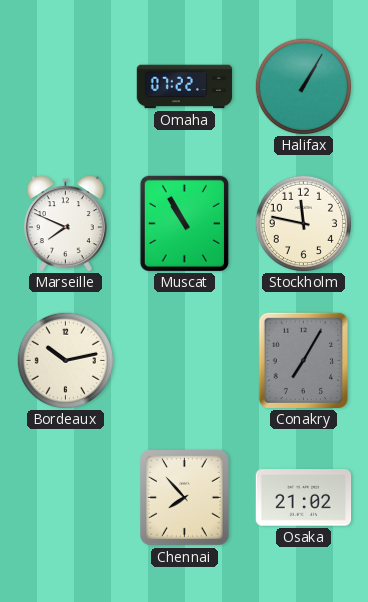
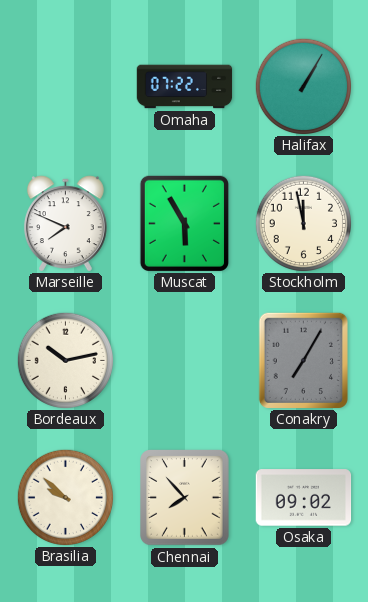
Muscat: 10:55 -> 5:55
Stockholm: 11:47 -> 11:58
Brasilia: none -> 9:52
Osaka: 21:02 -> 09:02
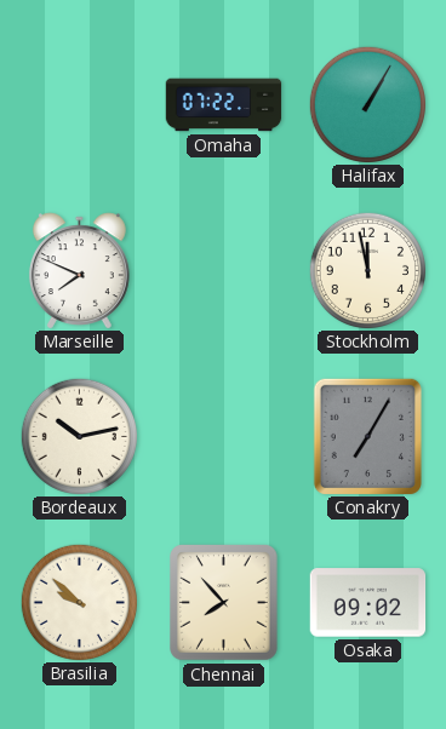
Muscat: 5:55 -> none
